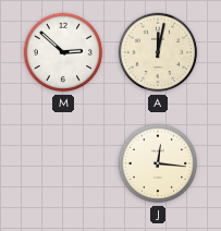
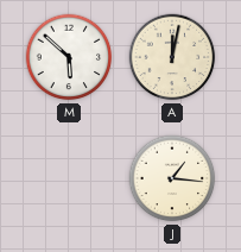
M: 2:52 -> 5:52
J: 12:16 -> 1:16
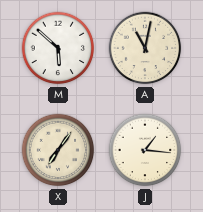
A: 12:02 -> 11:02
X: none -> 7:06
